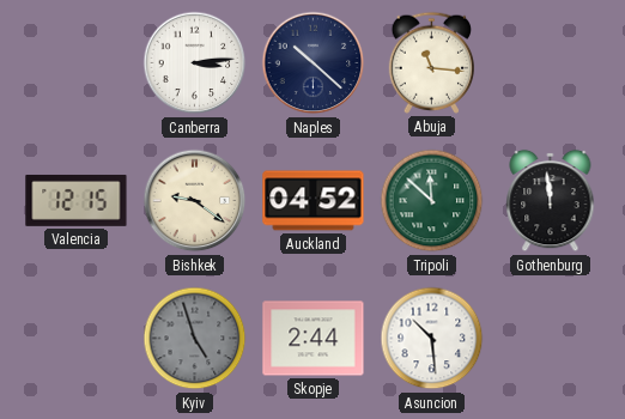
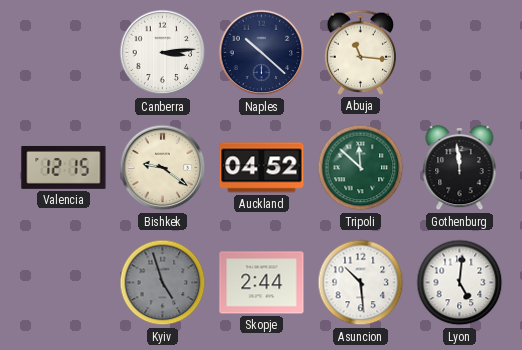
Lyon: none -> 5:01
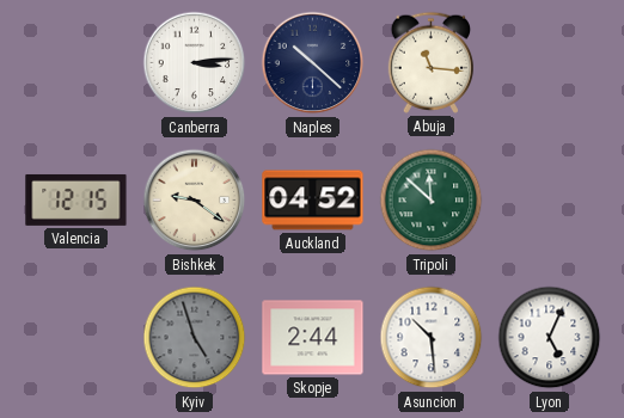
Gothenburg: 11:59 -> none
Lyon: 5:01 -> 5:04
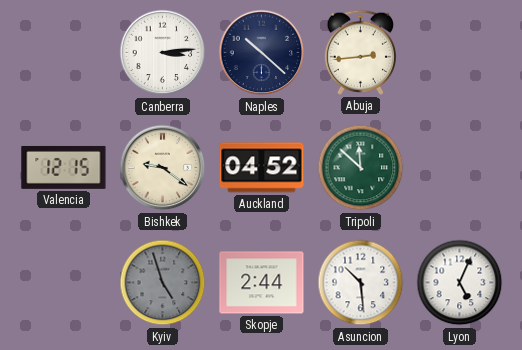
Abuja: 11:16 -> 2:44
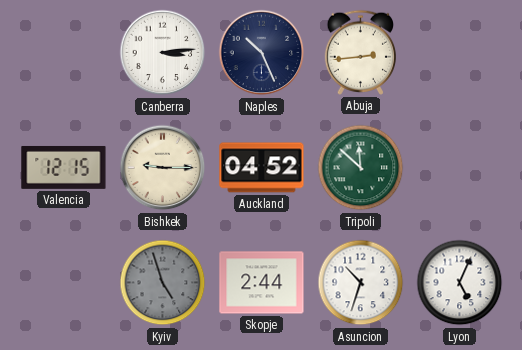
Naples: 10:22 -> 10:26
Bishkek: 9:21 -> 9:15
Asuncion: 10:29 -> 10:33
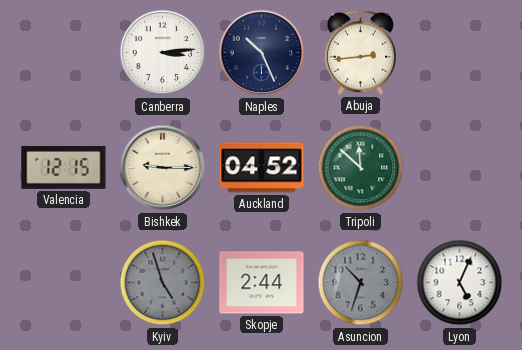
Asuncion dial: white -> grey
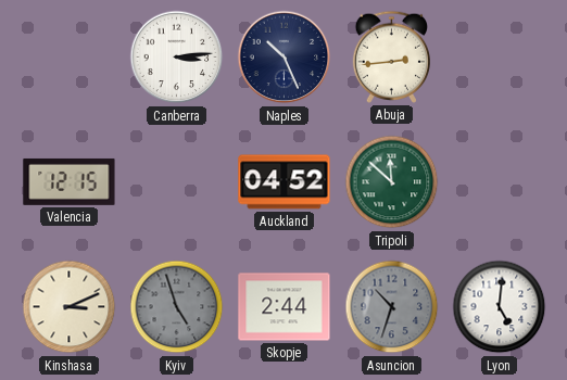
Bishkek: 9:15 -> none
Kinshasa: none -> 3:11
Lyon: 5:04 -> 5:01
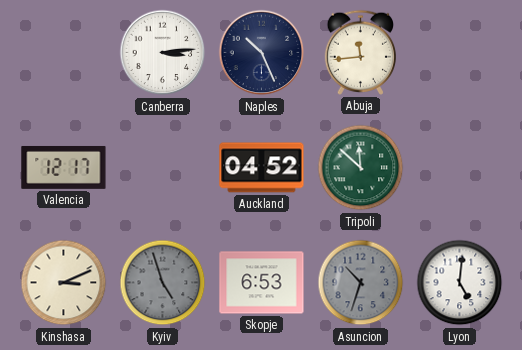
Abuja: 2:44 -> 11:44
Valencia: 12:15 -> 12:17
Skopje: 2:44 -> 6:53
